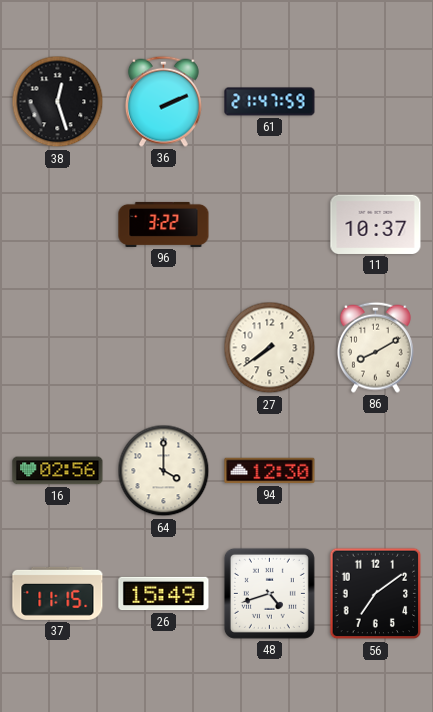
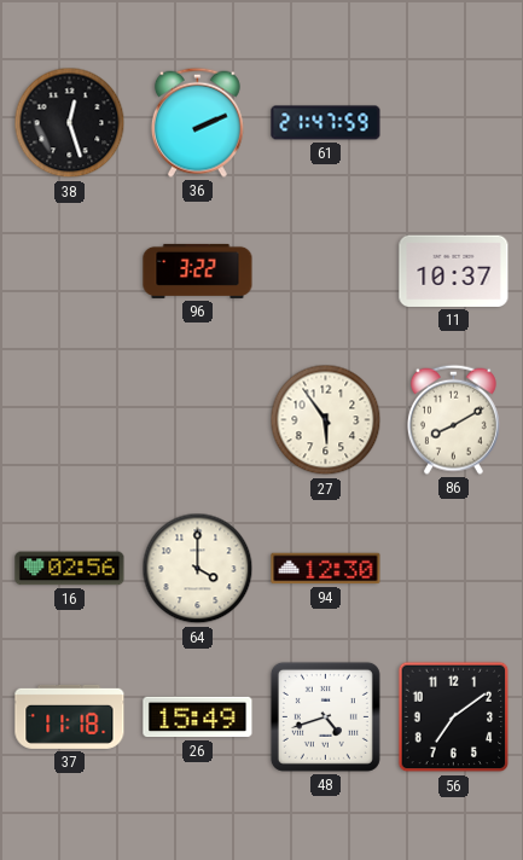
27: 7:39 -> 5:54
37: 11:15 -> 11:18
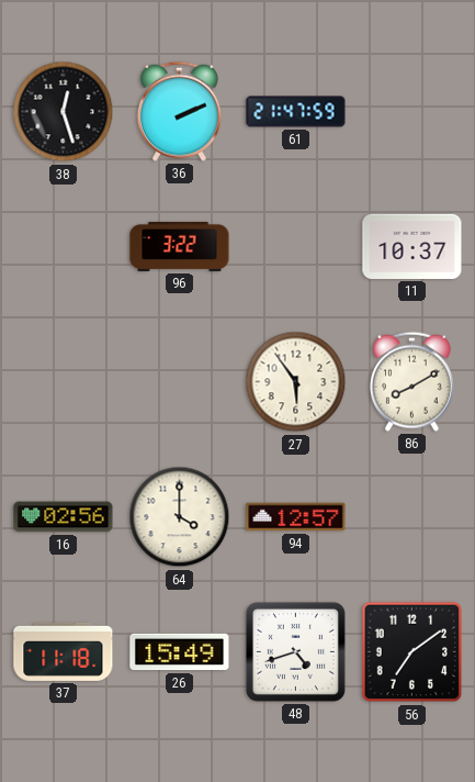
94: 12:30 -> 12:57
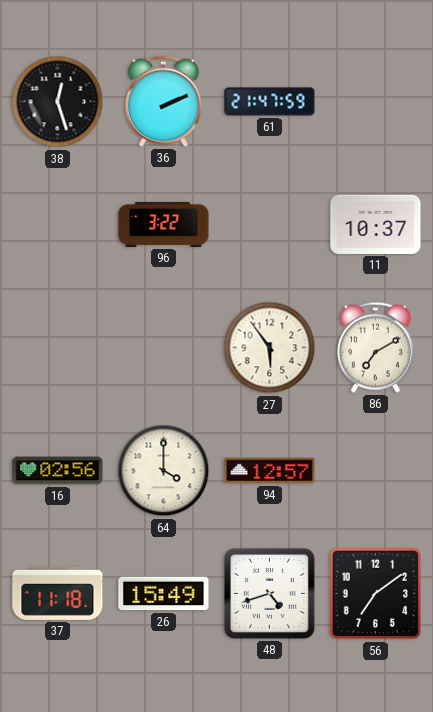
86: 8:10 -> 7:10
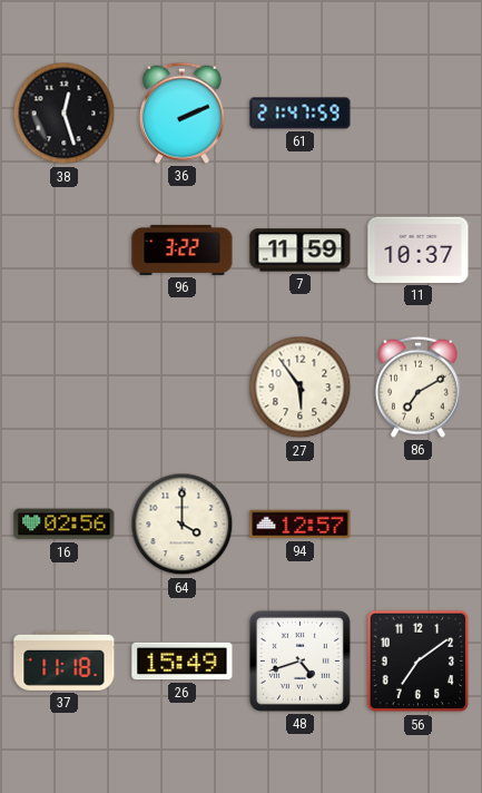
7: none -> 11:59
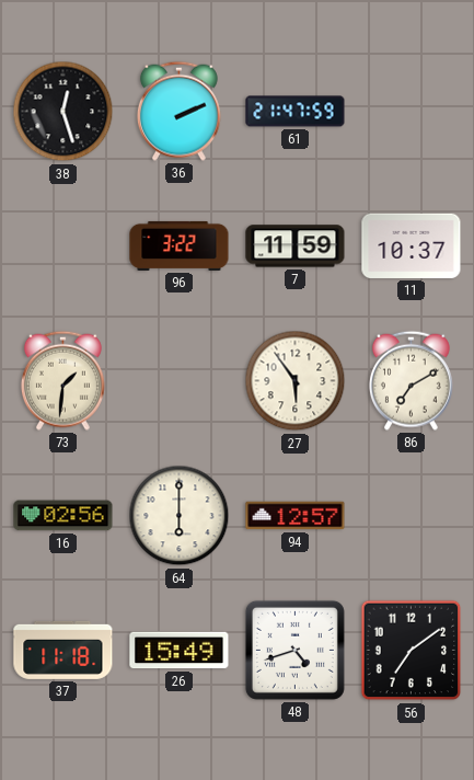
73: none -> 1:31
64: 4:00 -> 6:00
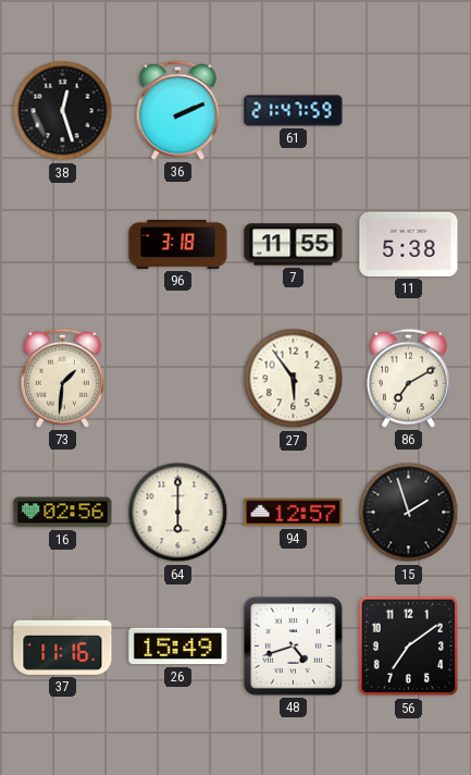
96: 3:22 -> 3:18
7: 11:59 -> 11:55
11: 10:37 -> 5:38
15: none -> 1:57
37: 11:18 -> 11:16
